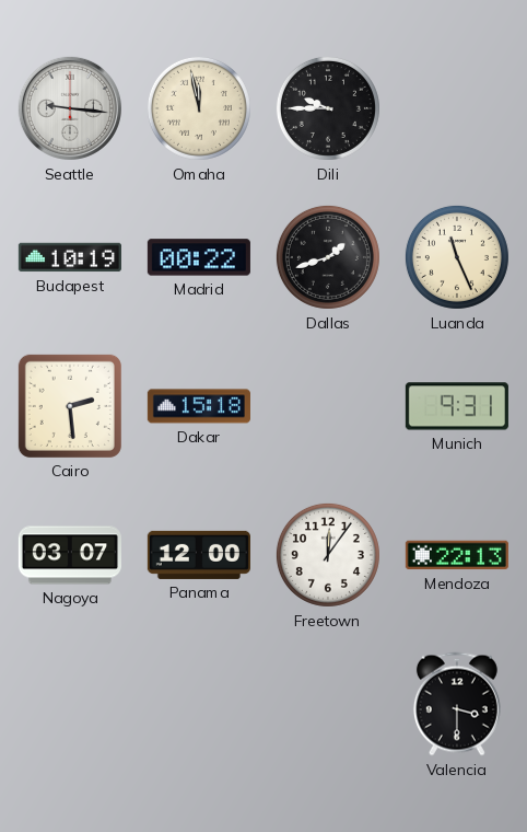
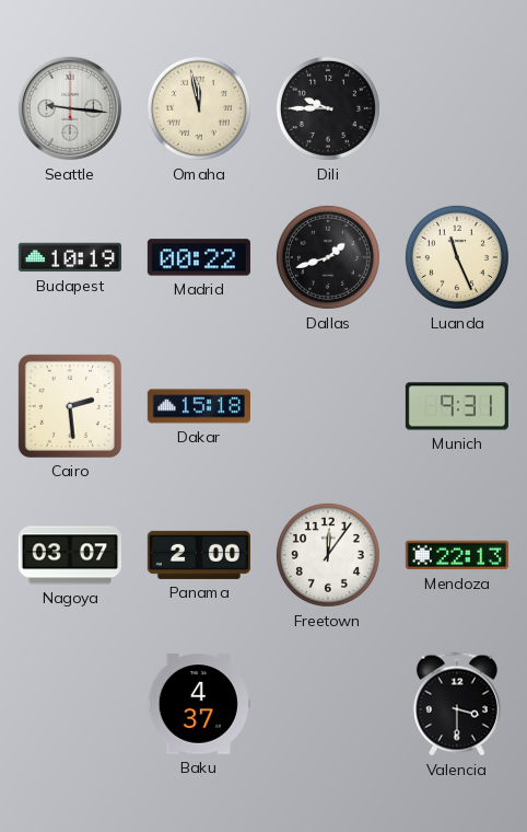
Panama: 12:00 -> 2:00
Baku: none -> 4:37
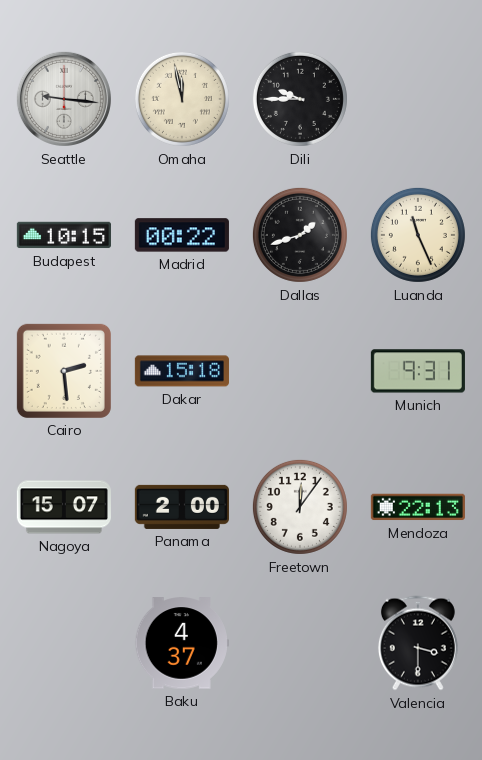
Budapest: 10:19 -> 10:15
Nagoya: 03:07 -> 15:07
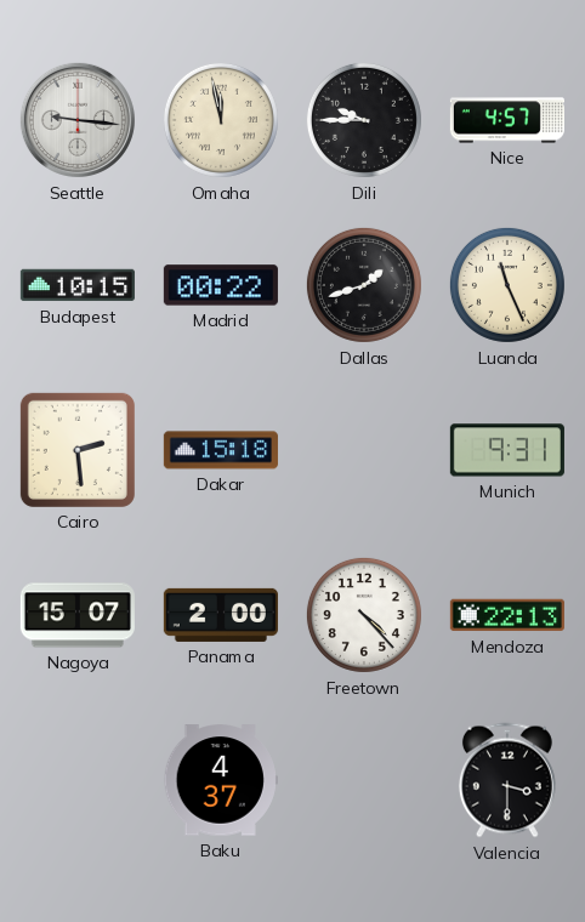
Nice: none -> 4:57
Freetown: 12:06 -> 4:23
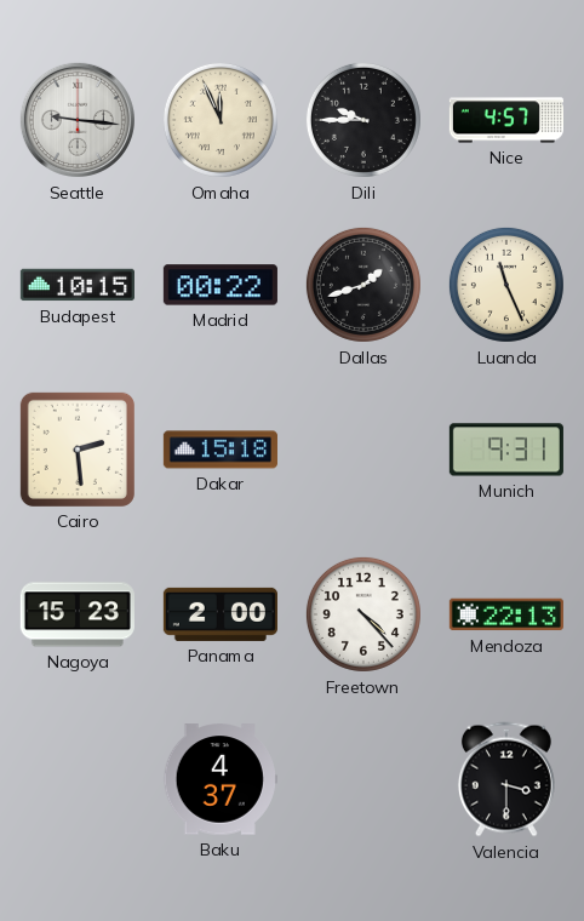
Omaha: 11:58 -> 11:56
Nagoya: 15:07 -> 15:23
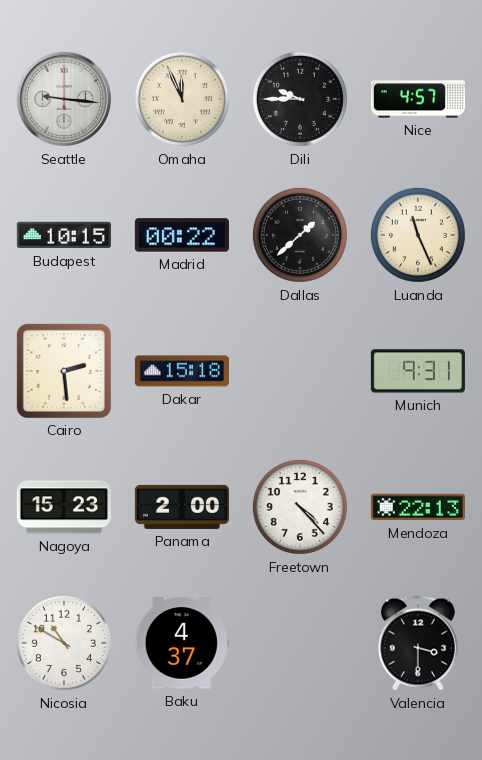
Dallas: 1:42 -> 1:38
Nicosia: none -> 10:50
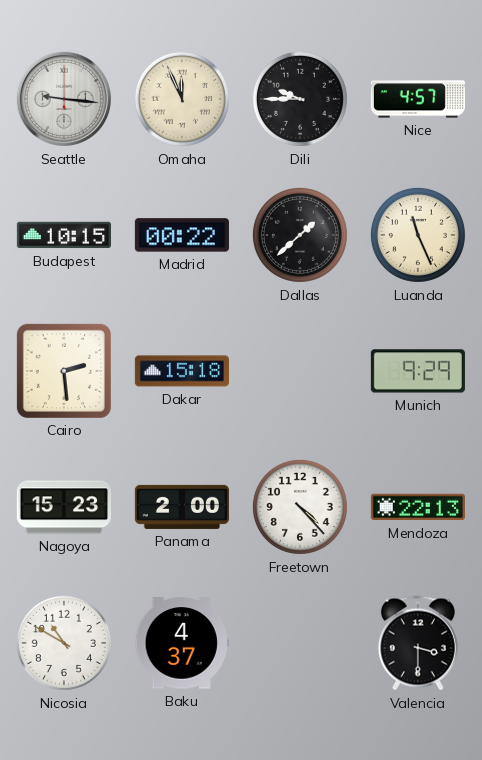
Munich: 9:31 -> 9:29
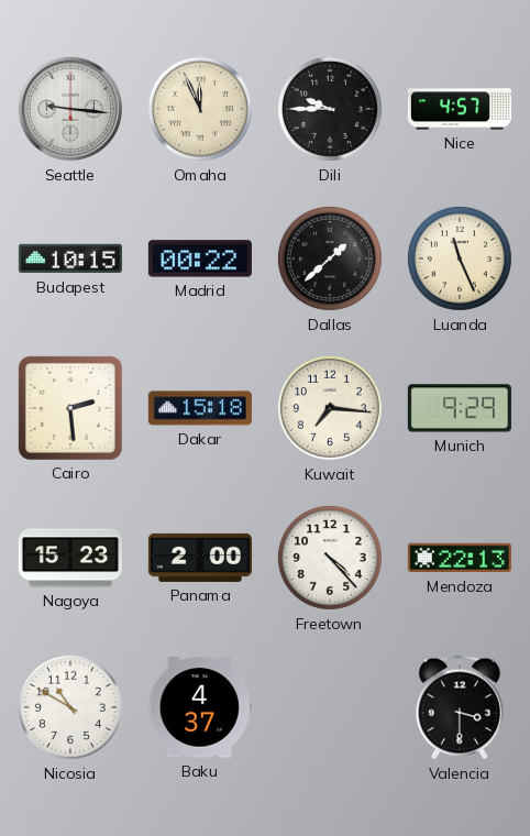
Kuwait: none -> 7:16
